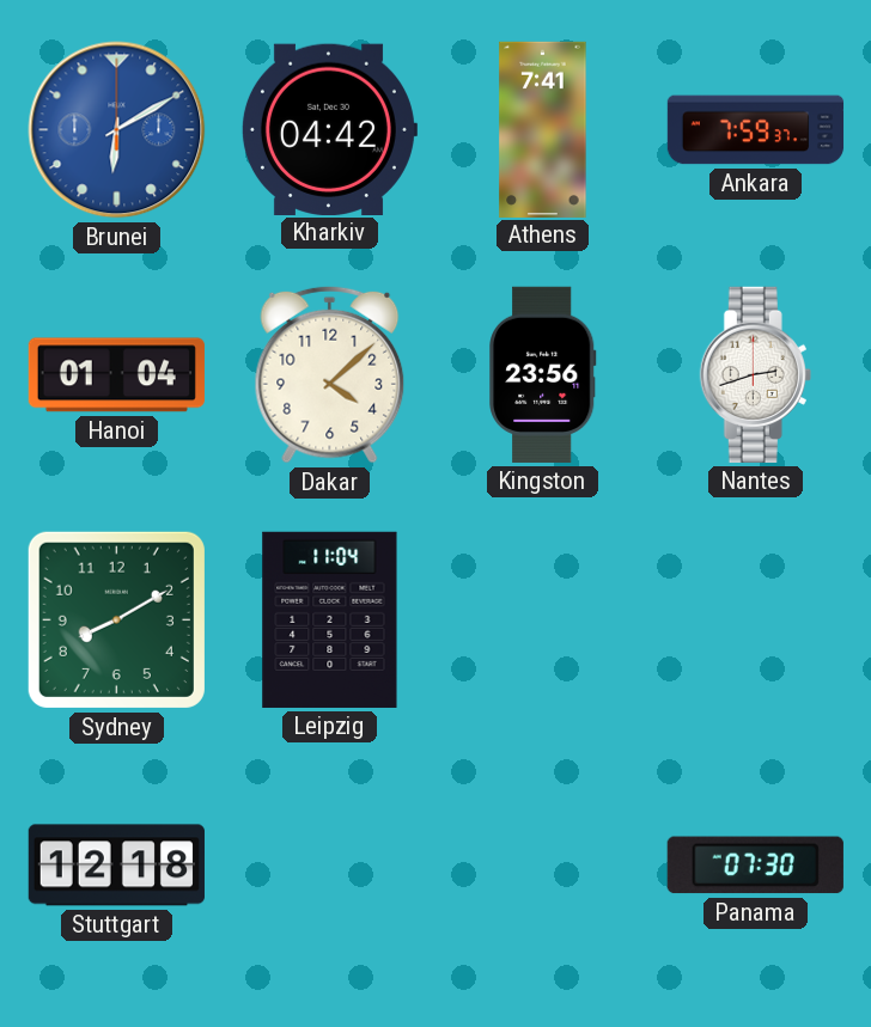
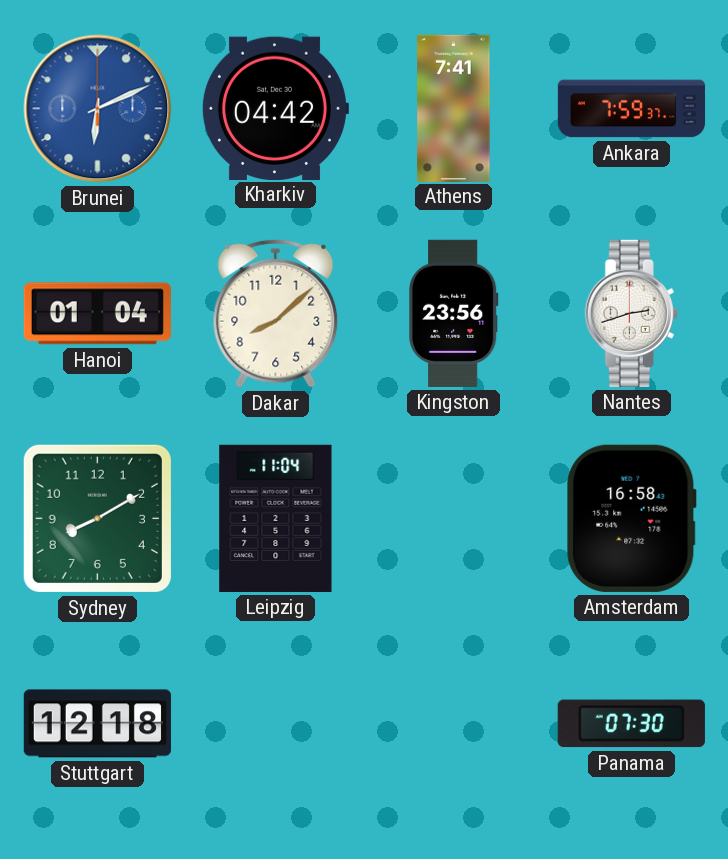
Brunei: 6:10 -> 6:11
Dakar: 4:08 -> 8:08
Amsterdam: none -> 16:58
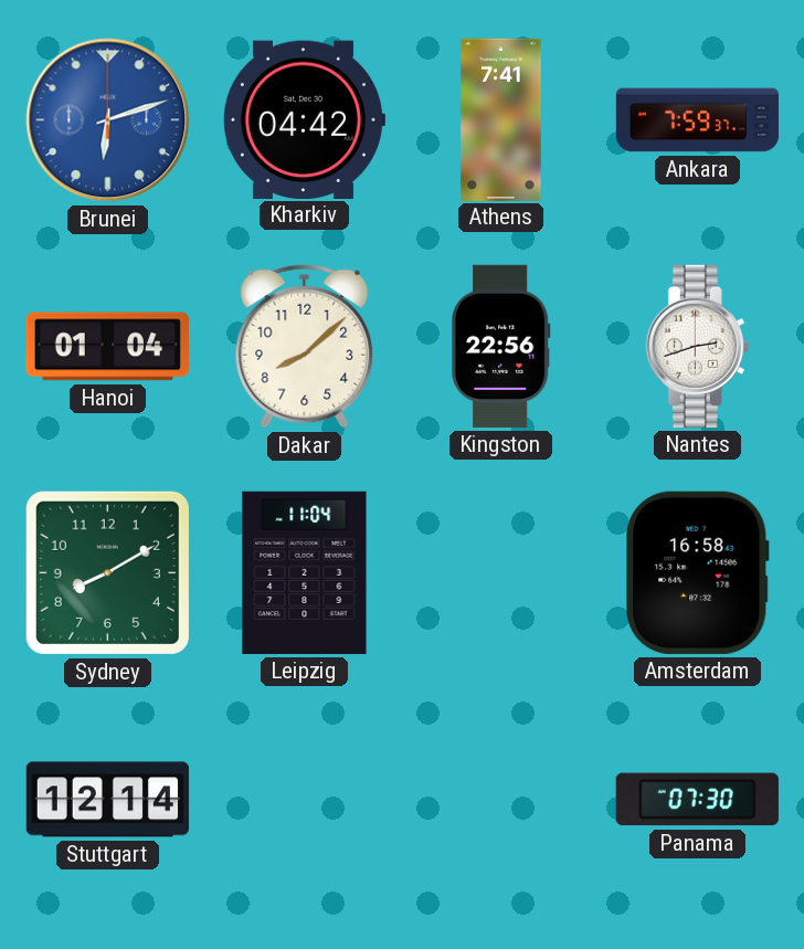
Brunei: 6:11 -> 6:12
Kingston: 23:56 -> 22:56
Stuttgart: 12:18 -> 12:14
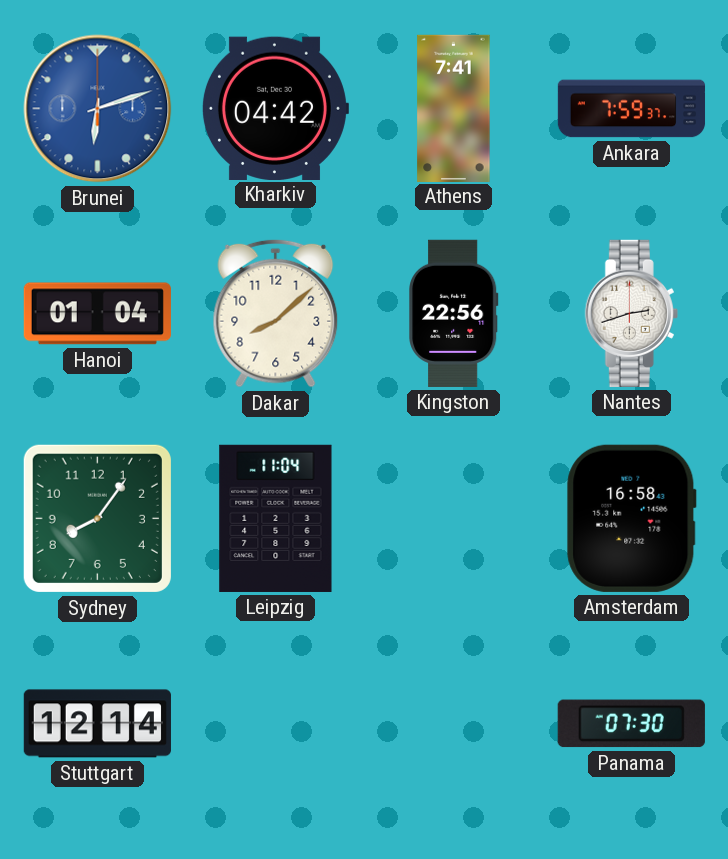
Sydney: 8:10 -> 8:06
